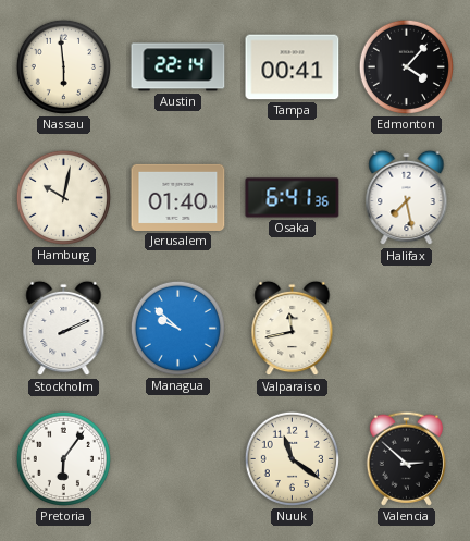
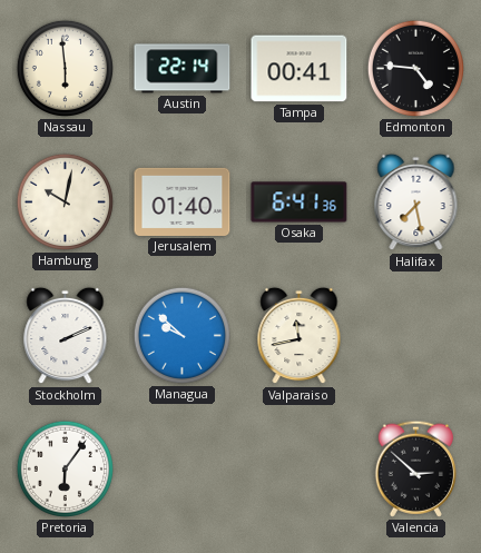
Edmonton: 4:07 -> 4:46
Nuuk: 11:21 -> none
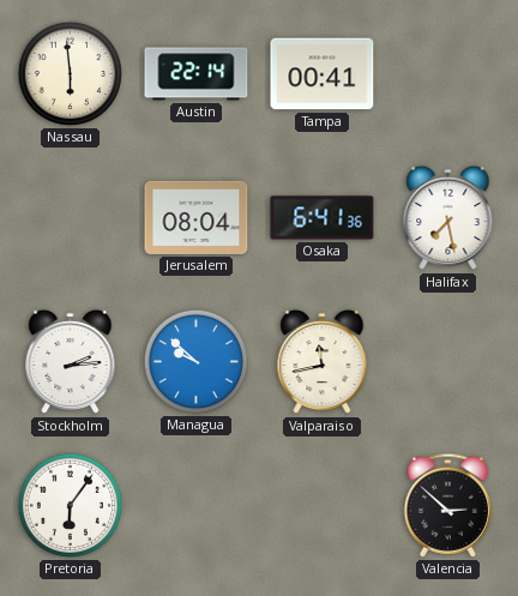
Edmonton: 4:46 -> none
Hamburg: 10:02 -> none
Jerusalem: 01:40 -> 08:04
Stockholm: 2:11 -> 2:14
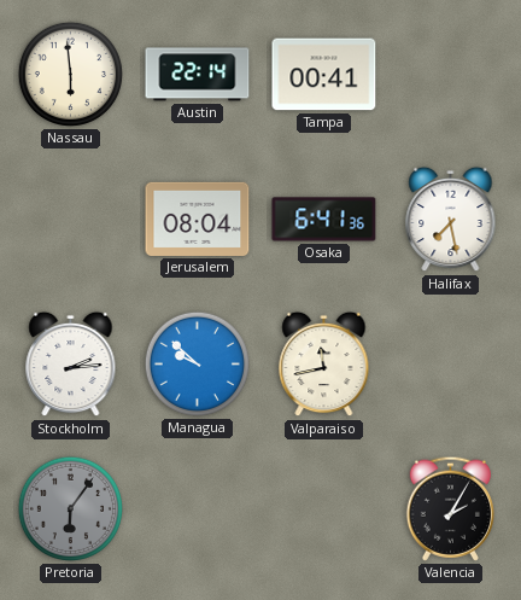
Pretoria dial: white -> grey
Valencia: 2:52 -> 2:05
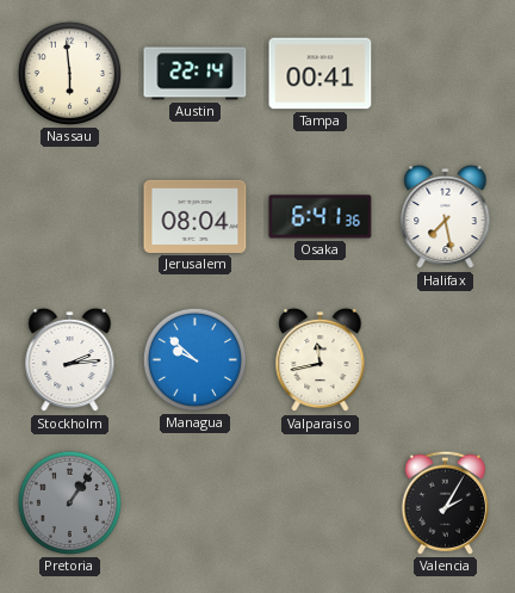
Pretoria: 6:06 -> 1:06
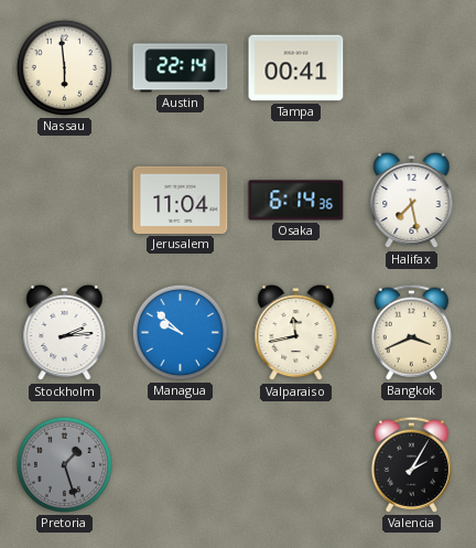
Jerusalem: 08:04 -> 11:04
Osaka: 6:41 -> 6:14
Bangkok: none -> 3:41
Pretoria: 1:06 -> 1:27
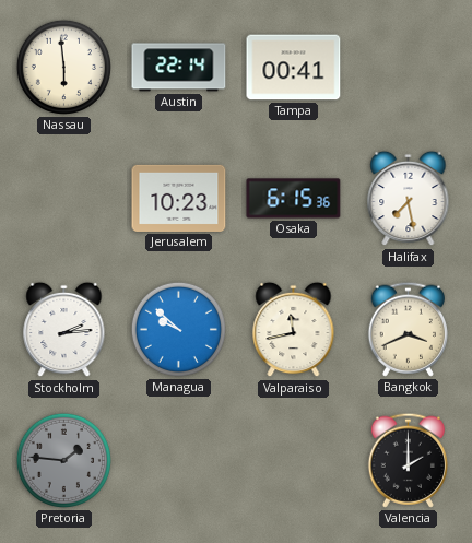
Jerusalem: 11:04 -> 10:23
Osaka: 6:14 -> 6:15
Pretoria: 1:27 -> 1:46
Valencia: 2:05 -> 2:00
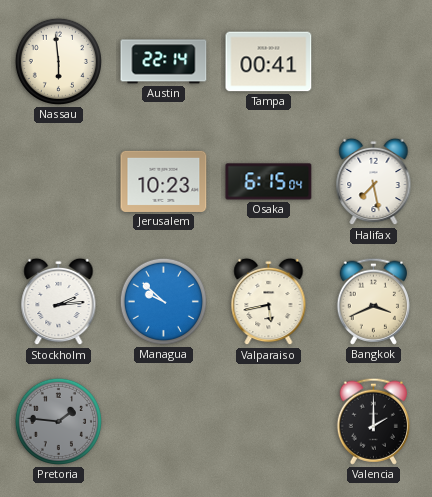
Osaka: 6:15:36 -> 6:15:04
Valparaiso: 11:43 -> 5:43
